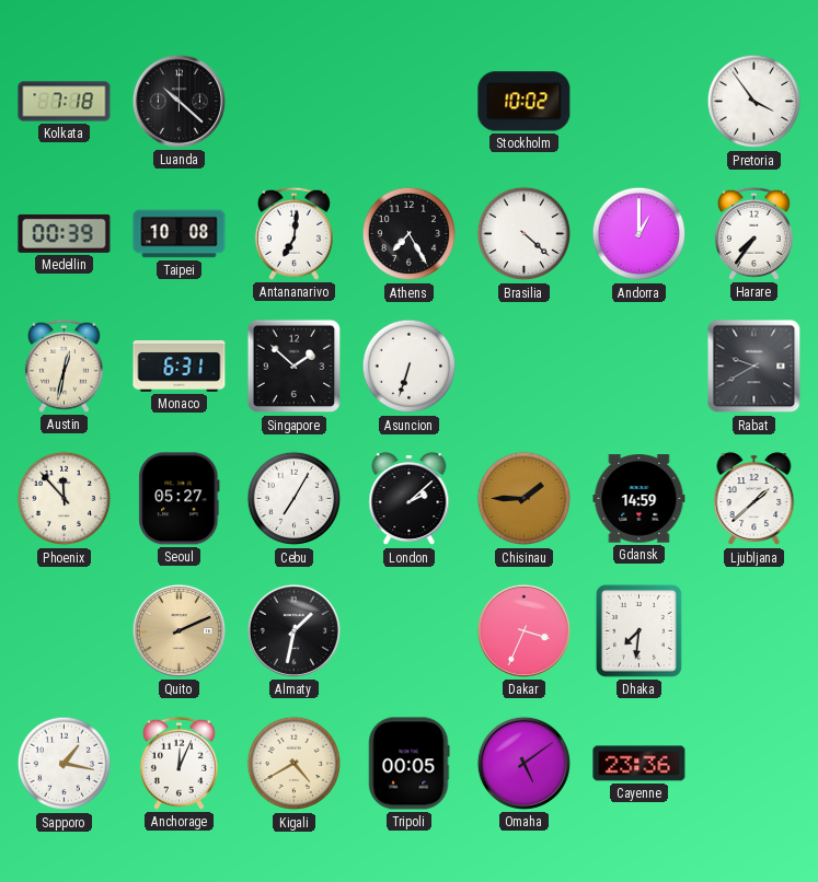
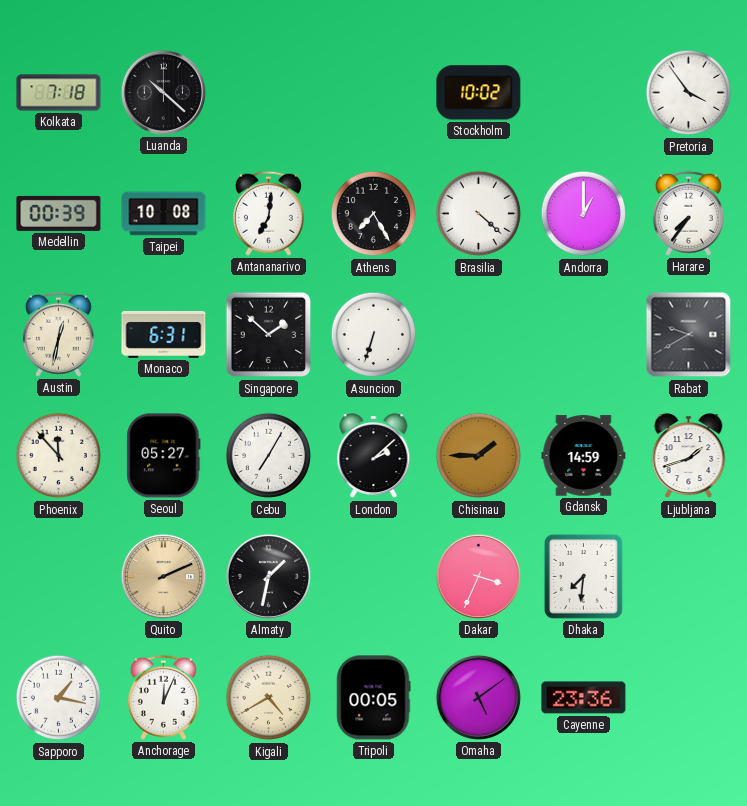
Ljubljana: 1:38 -> 1:42
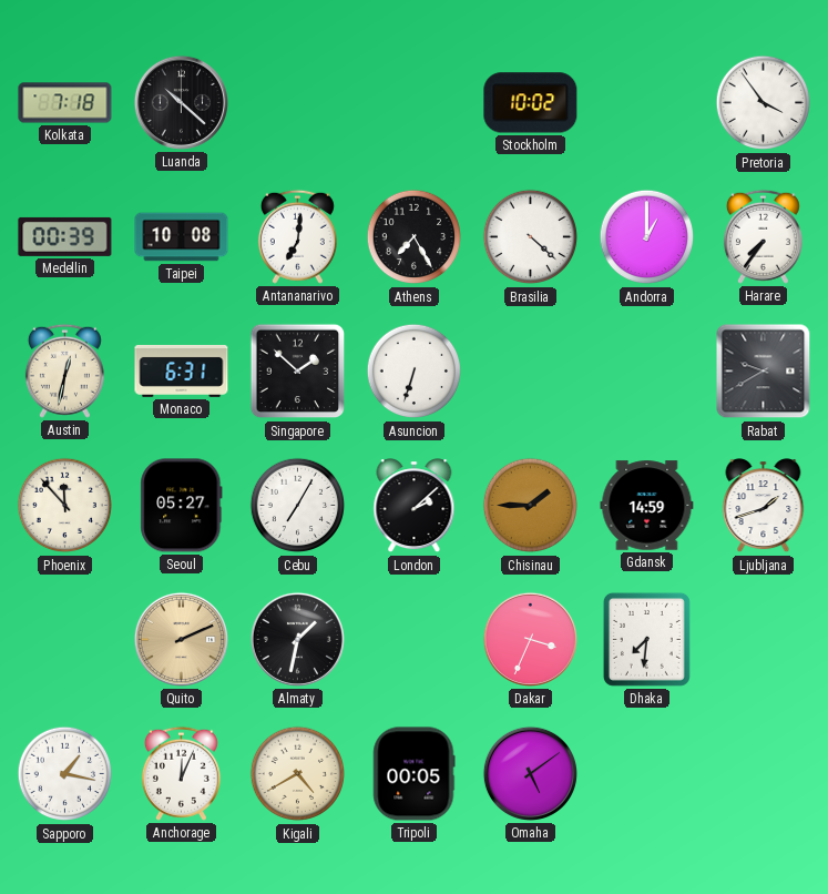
Cayenne: 23:36 -> none
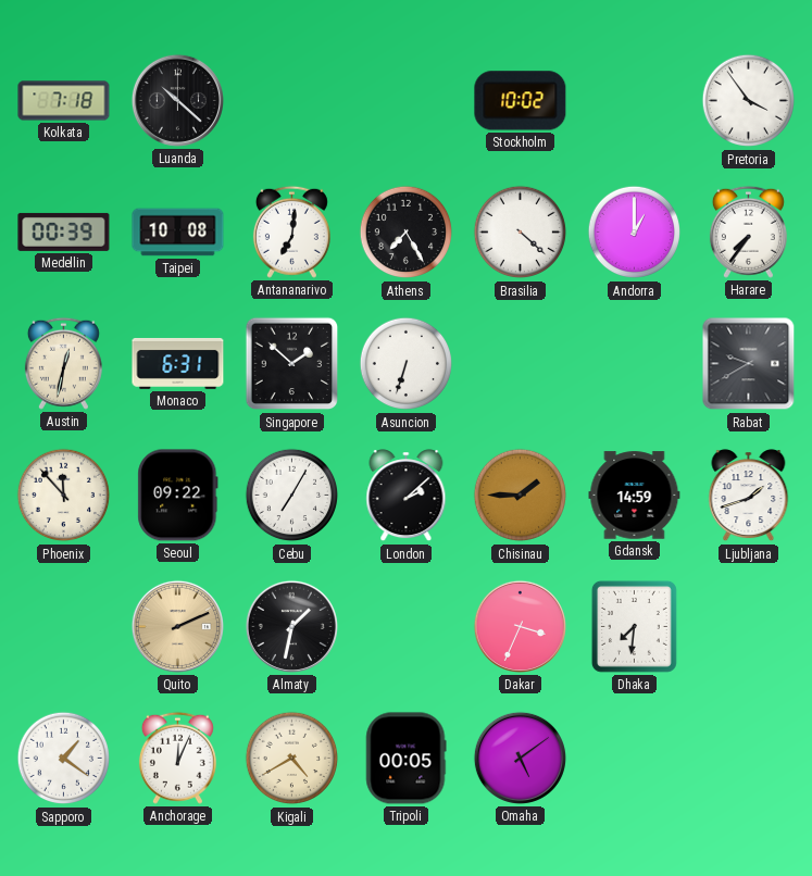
Seoul: 05:27 -> 09:22
Sapporo: 1:17 -> 1:21
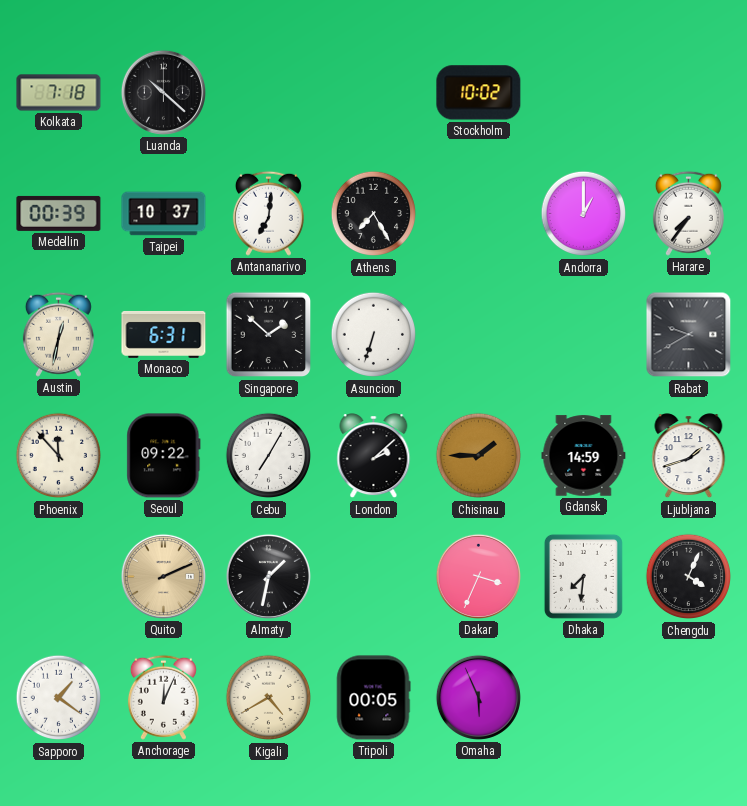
Pretoria: 3:54 -> none
Taipei: 10:08 -> 10:37
Brasilia: 4:22 -> none
Chengdu: none -> 4:04
Omaha: 5:09 -> 5:56
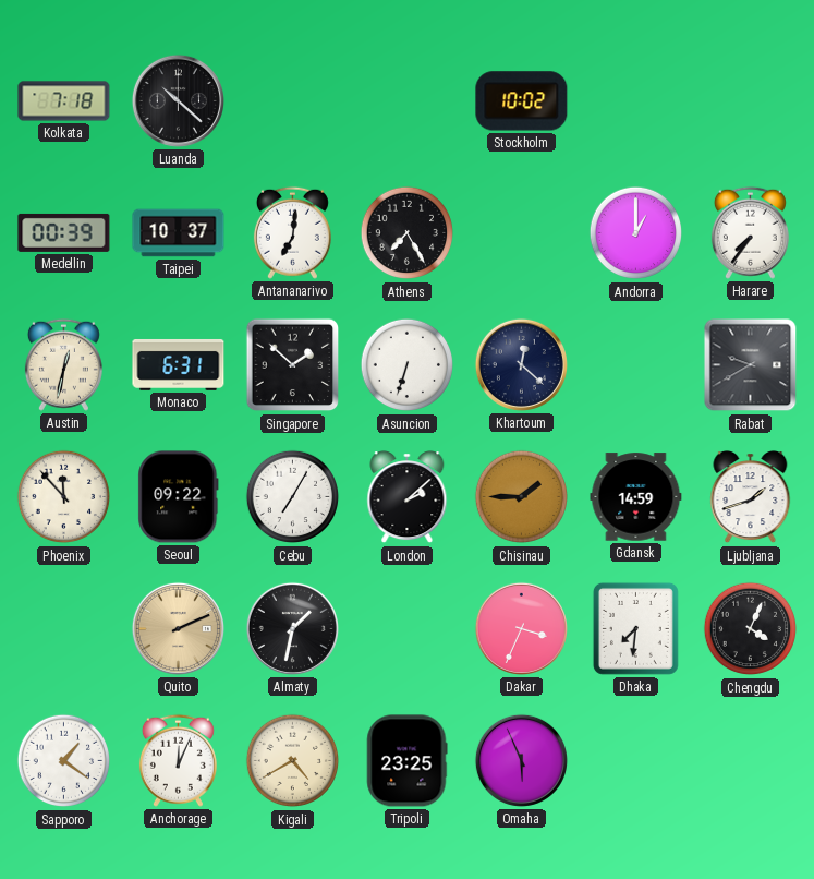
Khartoum: none -> 12:22
Tripoli: 00:05 -> 23:25
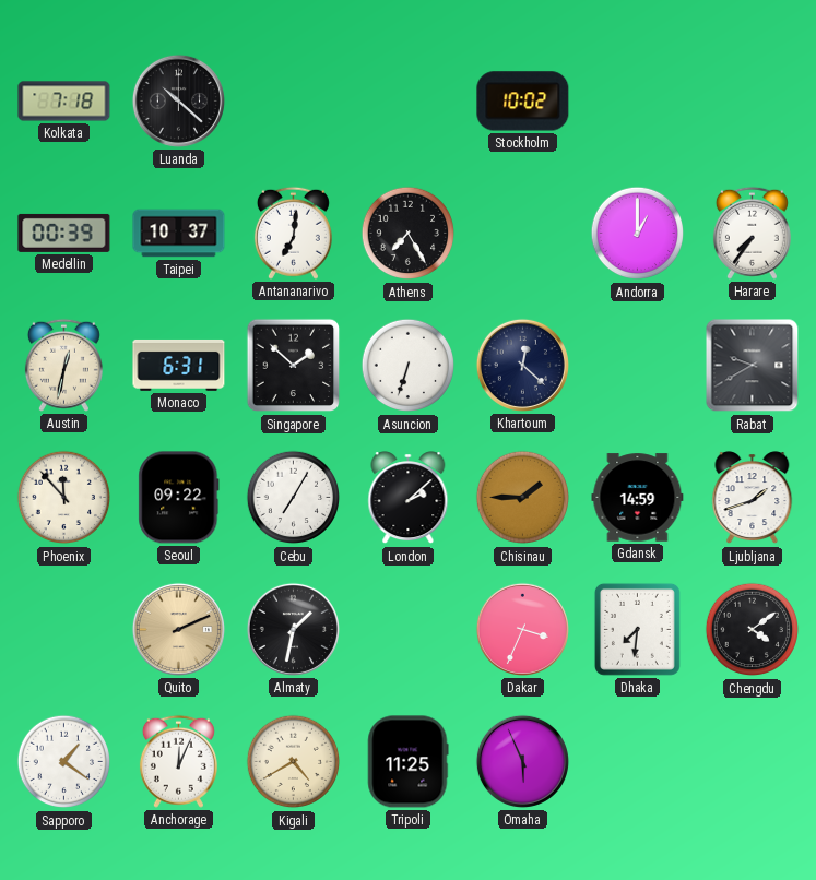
Chengdu: 4:04 -> 4:09
Tripoli: 23:25 -> 11:25
